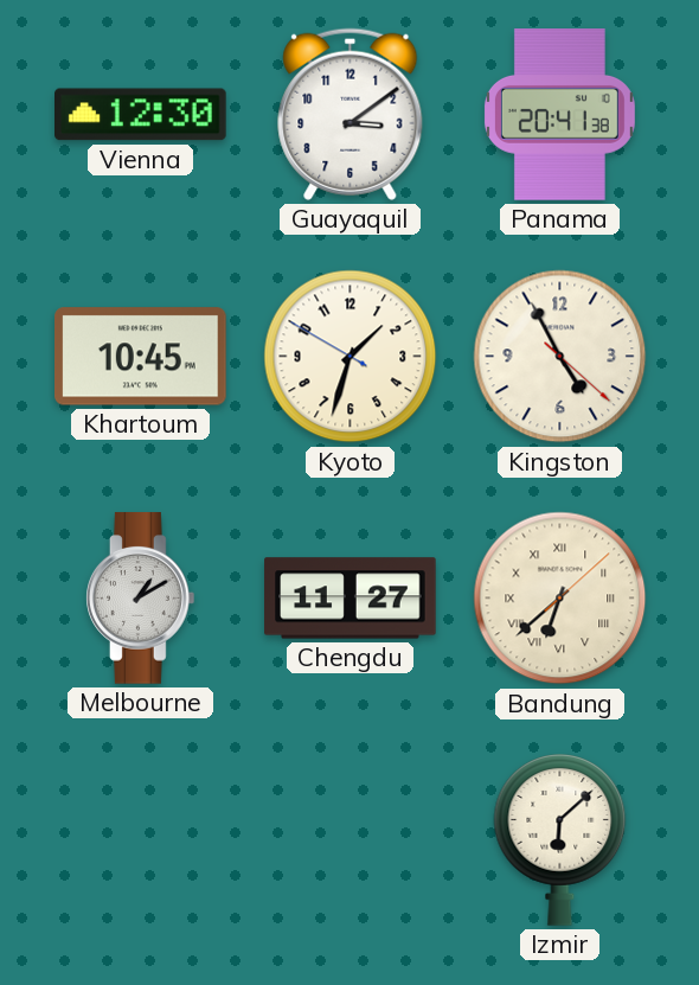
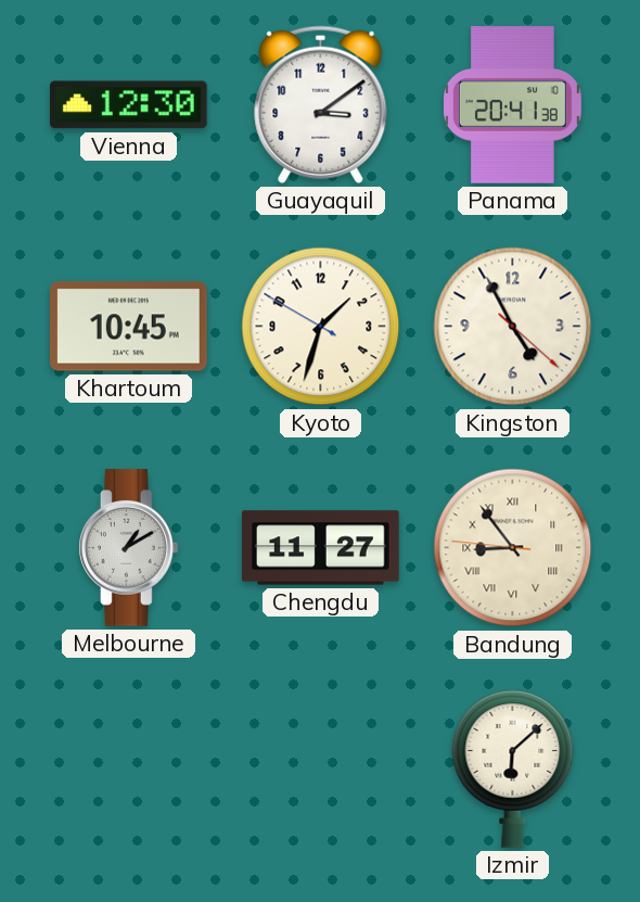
Bandung: 6:38 -> 8:53
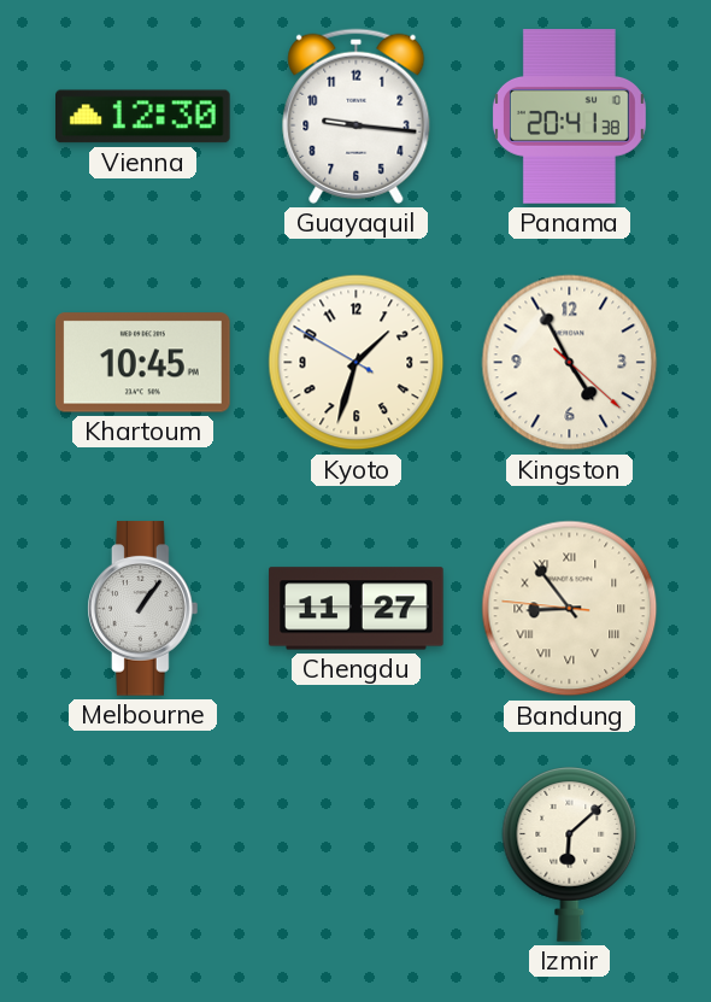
Guayaquil: 3:09 -> 9:16
Melbourne: 1:10 -> 1:06
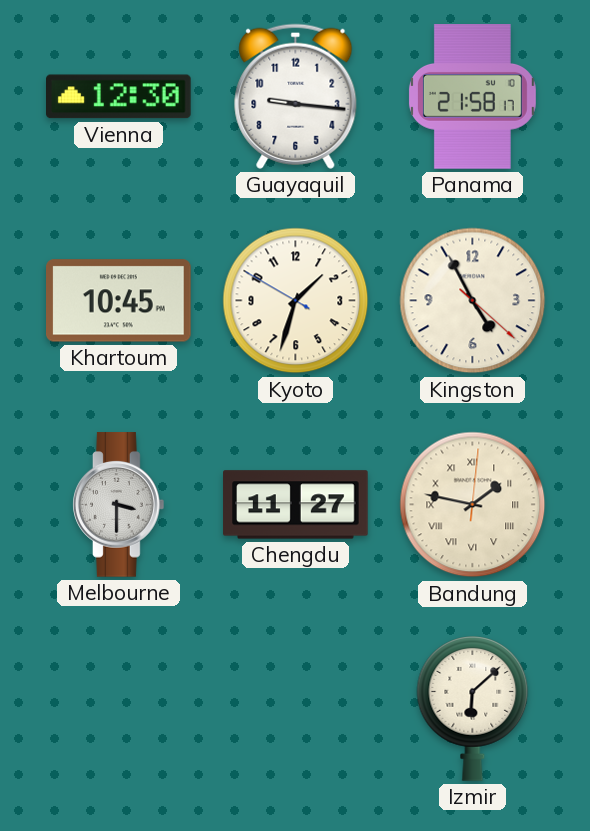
Panama: 20:41 -> 21:58
Melbourne: 1:06 -> 3:30
Bandung: 8:53 -> 1:47
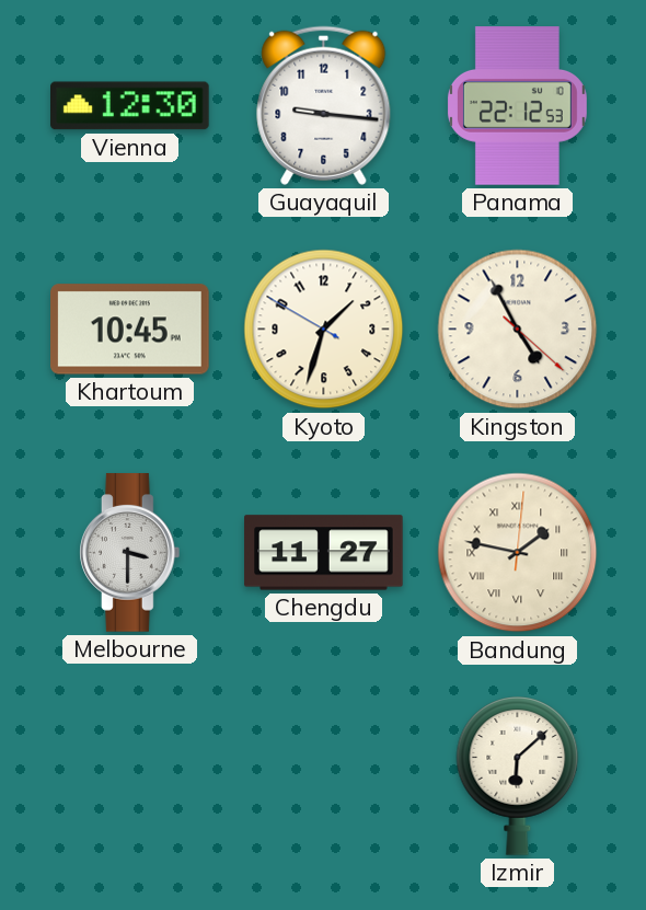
Panama: 21:58 -> 22:12
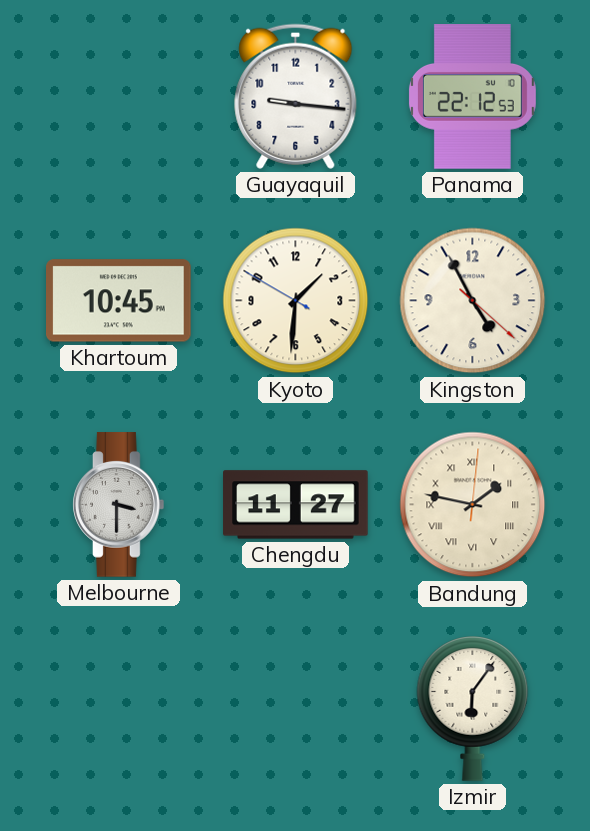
Vienna: 12:30 -> none
Kyoto: 1:32 -> 1:30
Izmir: 6:08 -> 6:06
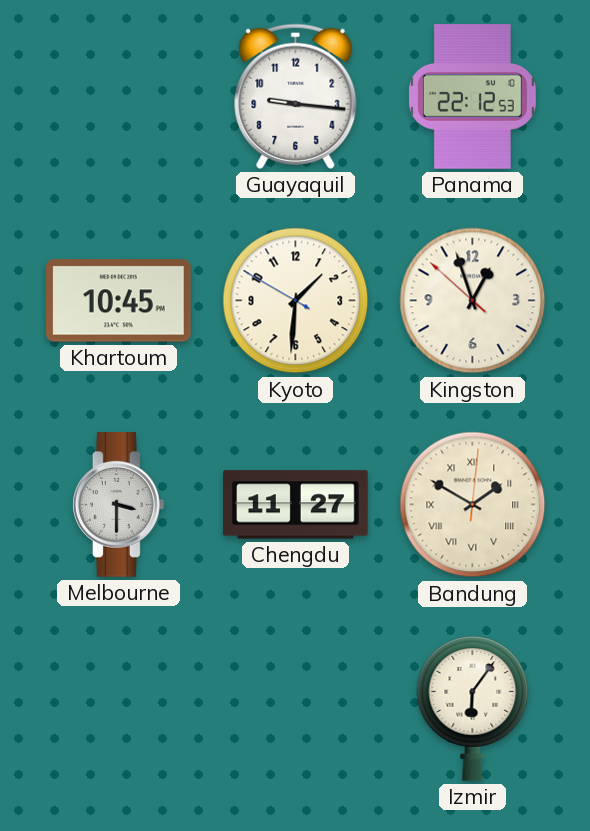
Kingston: 4:55 -> 12:56
Bandung: 1:47 -> 1:50
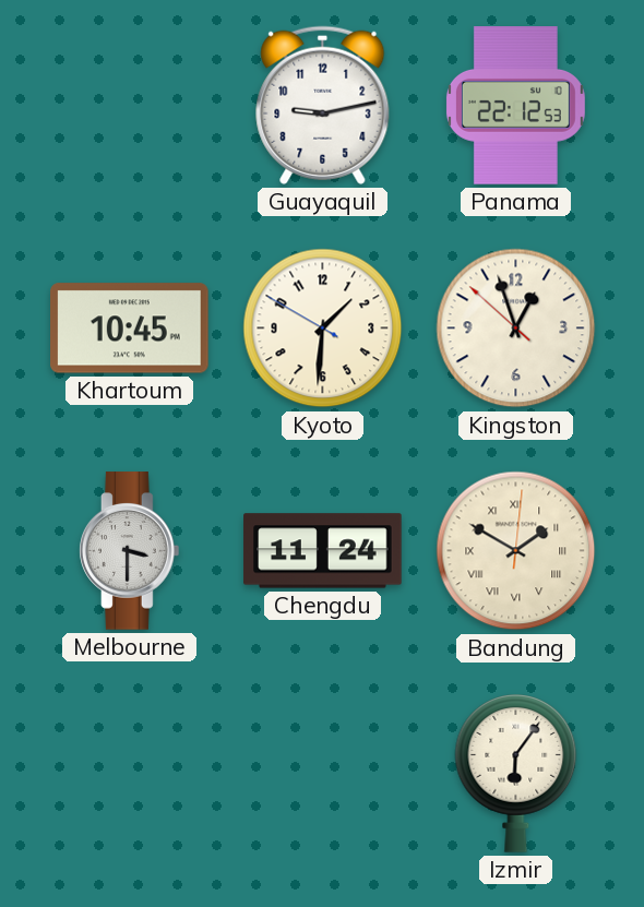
Guayaquil: 9:16 -> 9:13
Chengdu: 11:27 -> 11:24
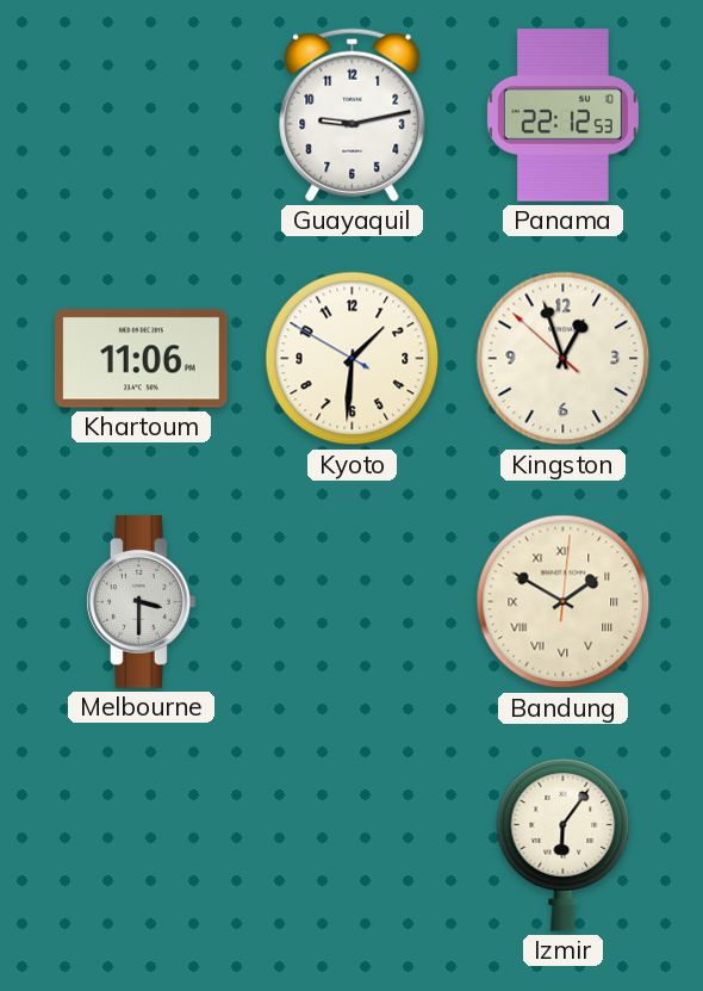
Khartoum: 10:45 -> 11:06
Chengdu: 11:24 -> none
